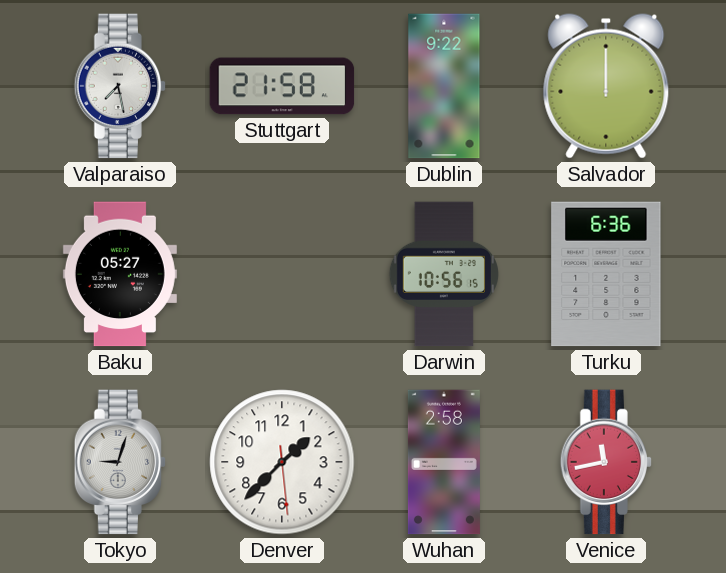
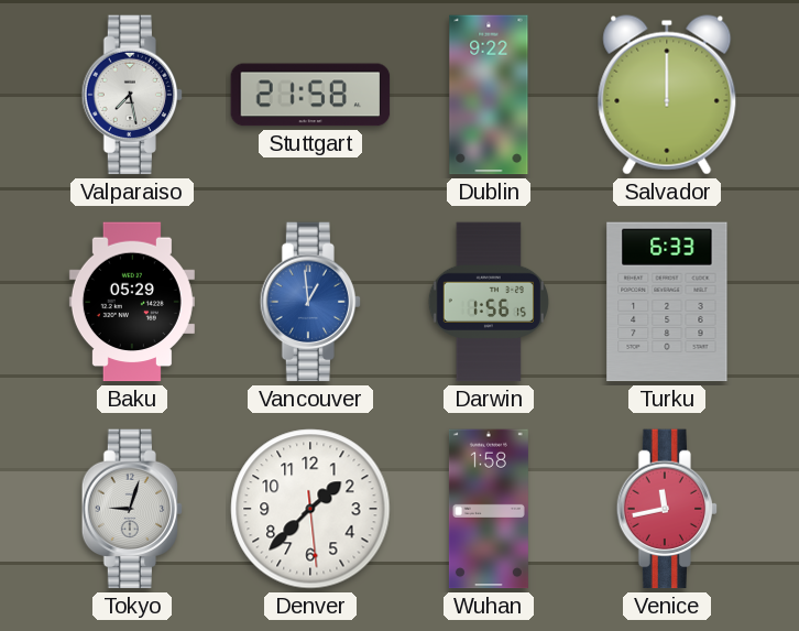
Baku: 05:27 -> 05:29
Vancouver: none -> 12:59
Darwin: 10:56 -> 1:56
Turku: 6:36 -> 6:33
Wuhan: 2:58 -> 1:58
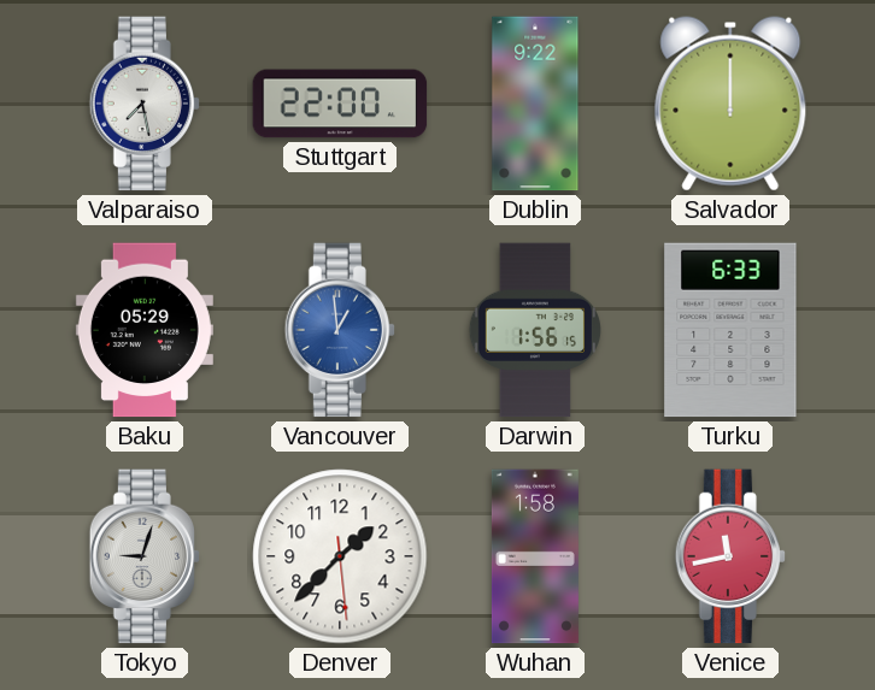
Stuttgart: 21:58 -> 22:00
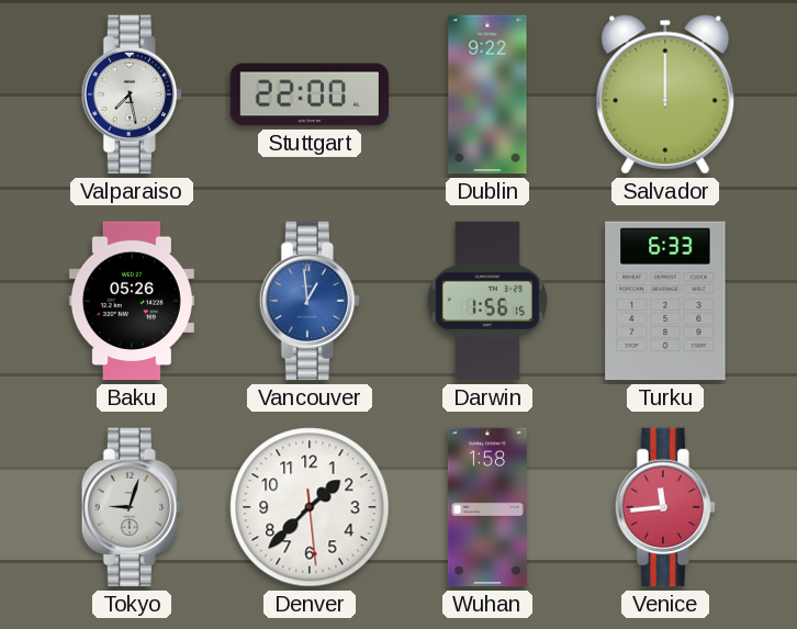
Baku: 05:29 -> 05:26
Venice: 11:43 -> 11:44
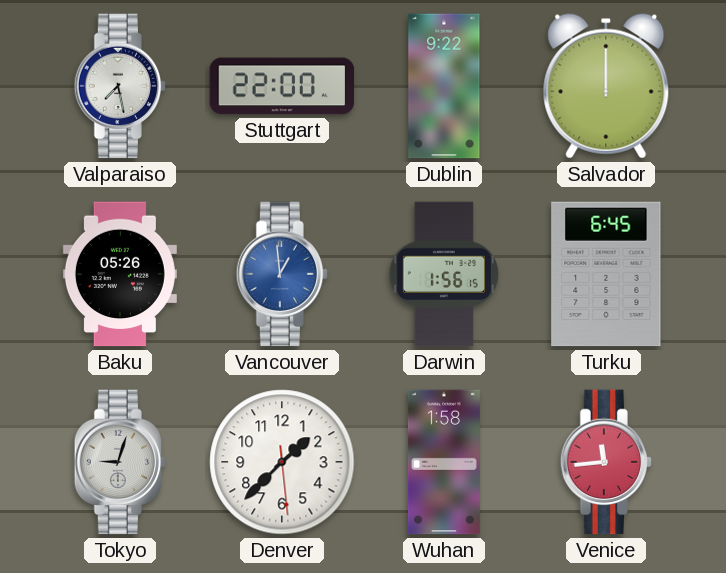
Turku: 6:33 -> 6:45
